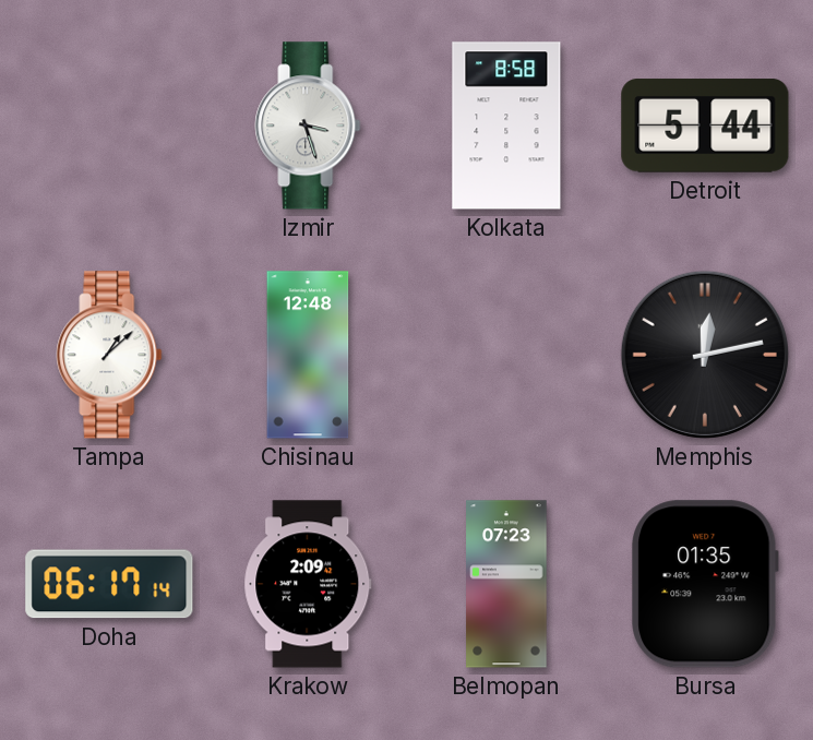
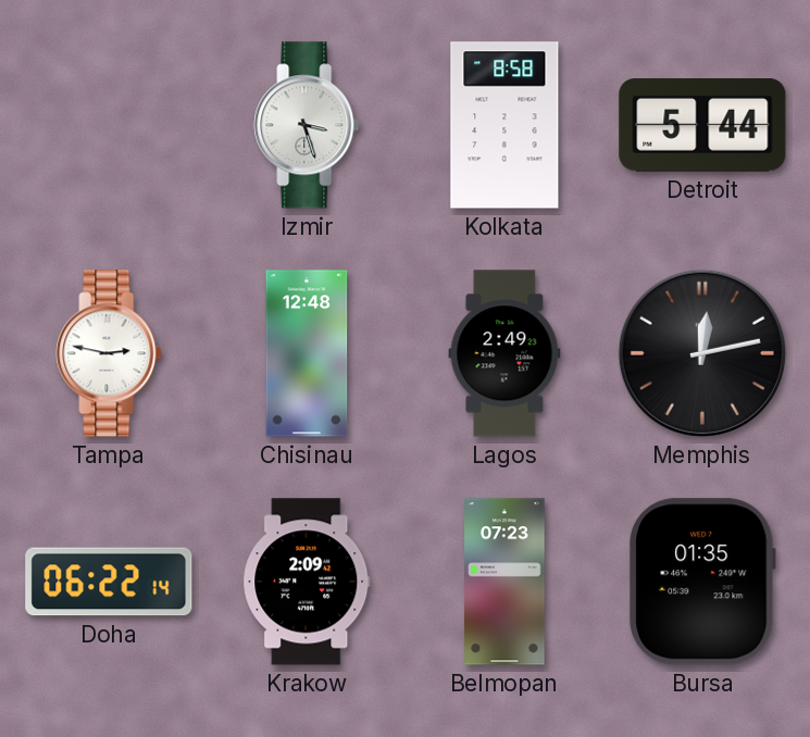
Tampa: 1:08 -> 2:47
Lagos: none -> 2:49
Doha: 06:17 -> 06:22
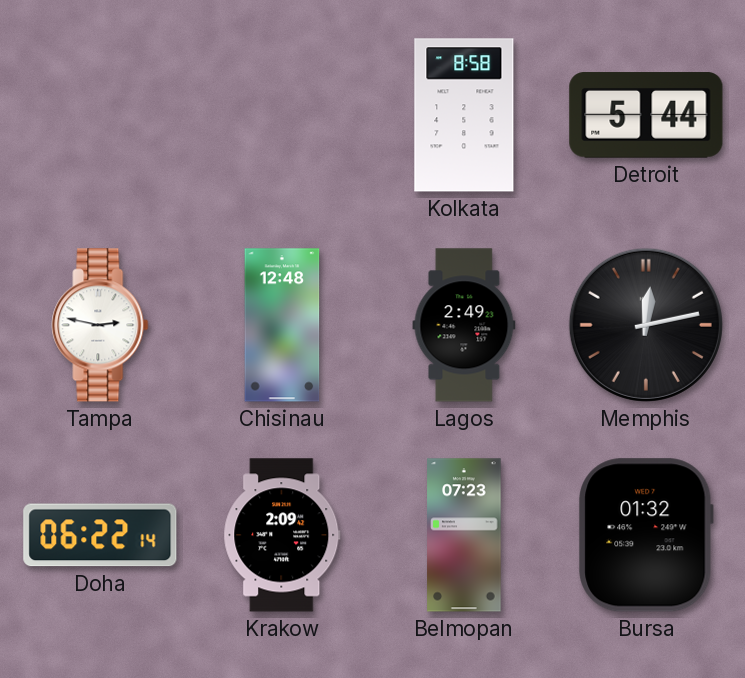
Izmir: 3:27 -> none
Bursa: 01:35 -> 01:32
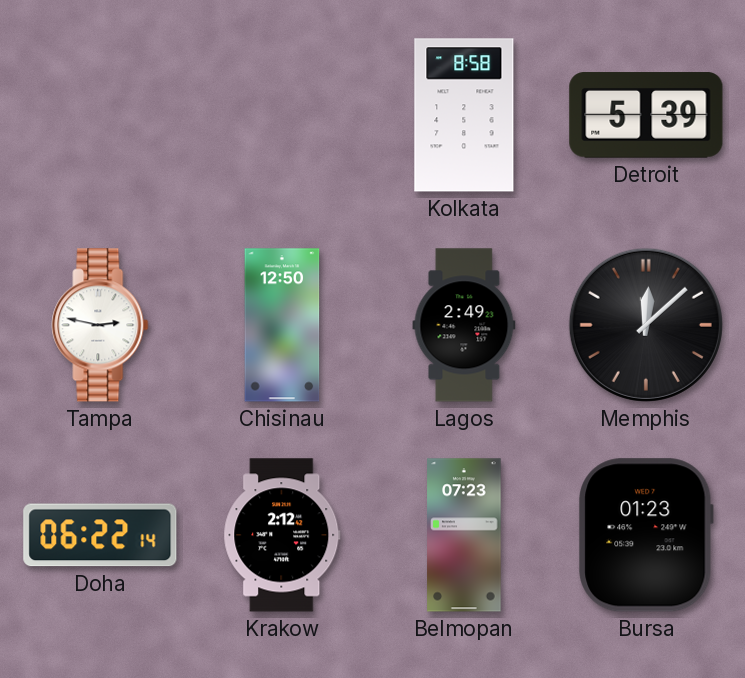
Detroit: 5:44 -> 5:39
Chisinau: 12:48 -> 12:50
Memphis: 12:13 -> 12:08
Krakow: 2:09 -> 2:12
Bursa: 01:32 -> 01:23
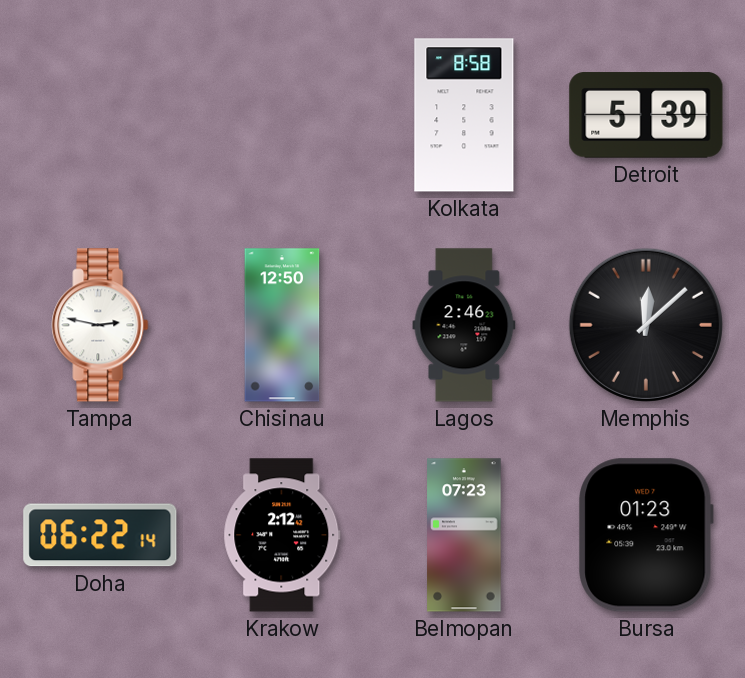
Lagos: 2:49 -> 2:46
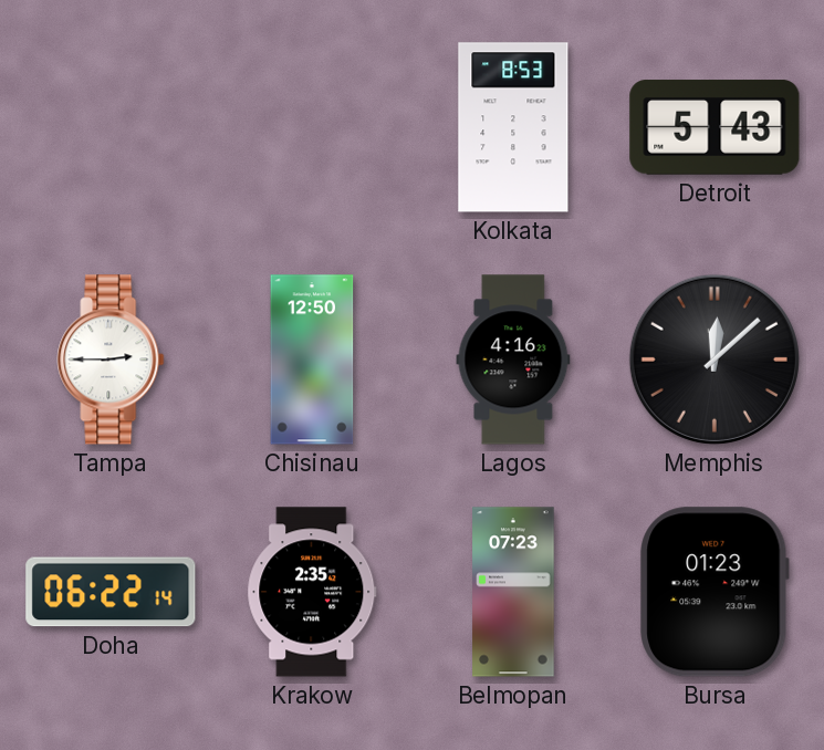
Kolkata: 8:58 -> 8:53
Detroit: 5:39 -> 5:43
Tampa: 2:47 -> 2:45
Lagos: 2:46 -> 4:16
Krakow: 2:12 -> 2:35
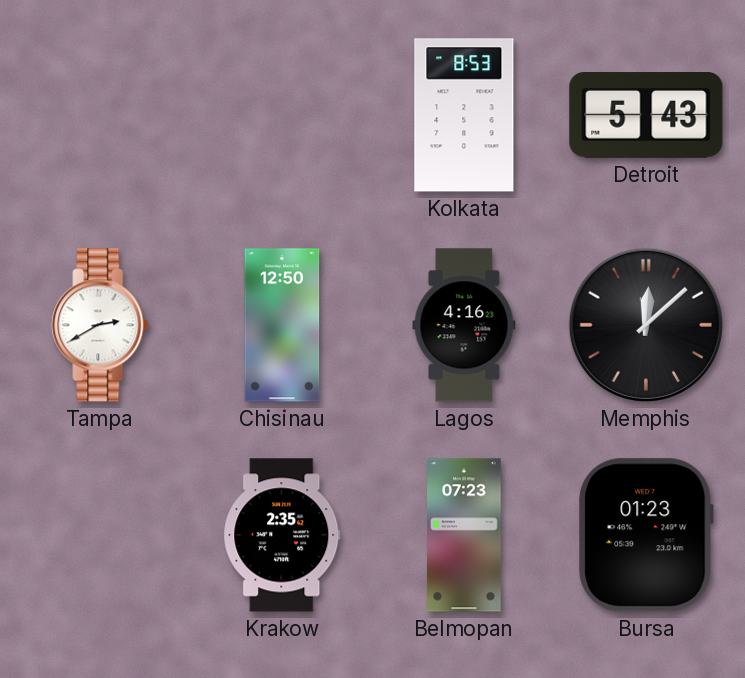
Tampa: 2:45 -> 2:40
Doha: 06:22 -> none
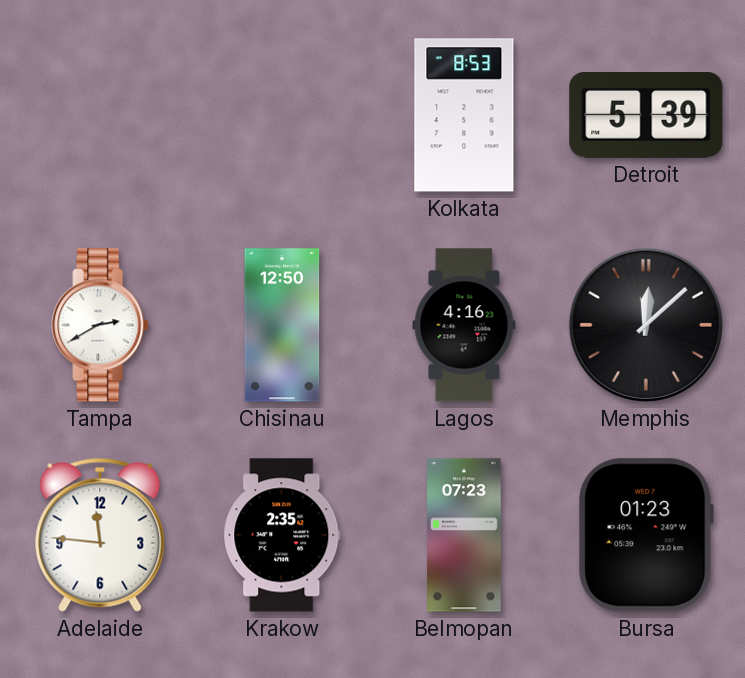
Detroit: 5:43 -> 5:39
Adelaide: none -> 11:46
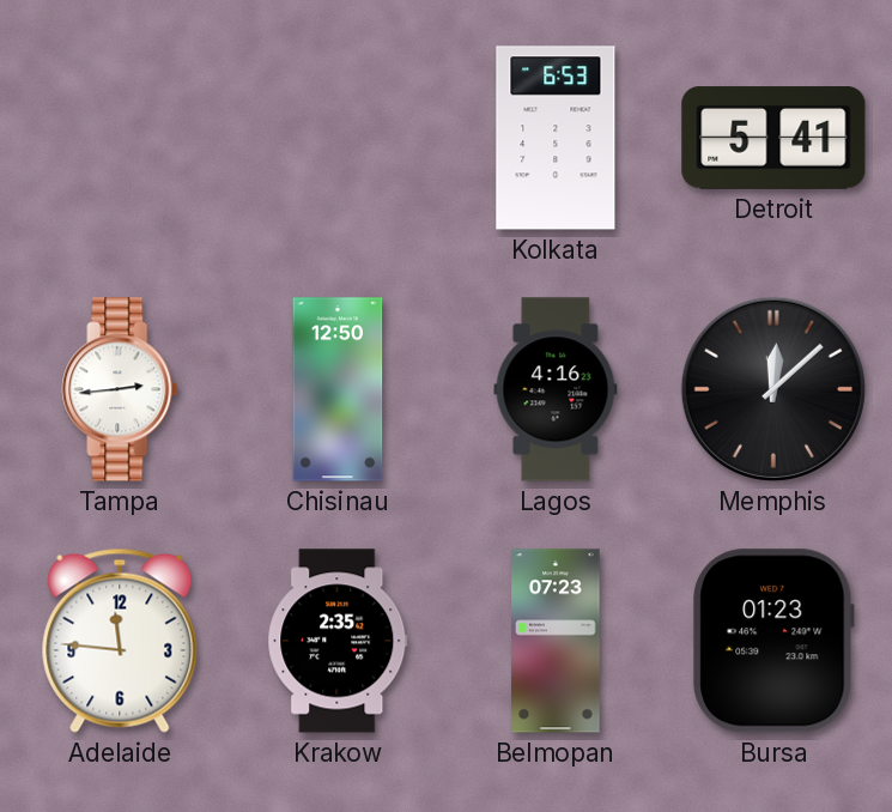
Kolkata: 8:53 -> 6:53
Detroit: 5:39 -> 5:41
Tampa: 2:40 -> 2:44
